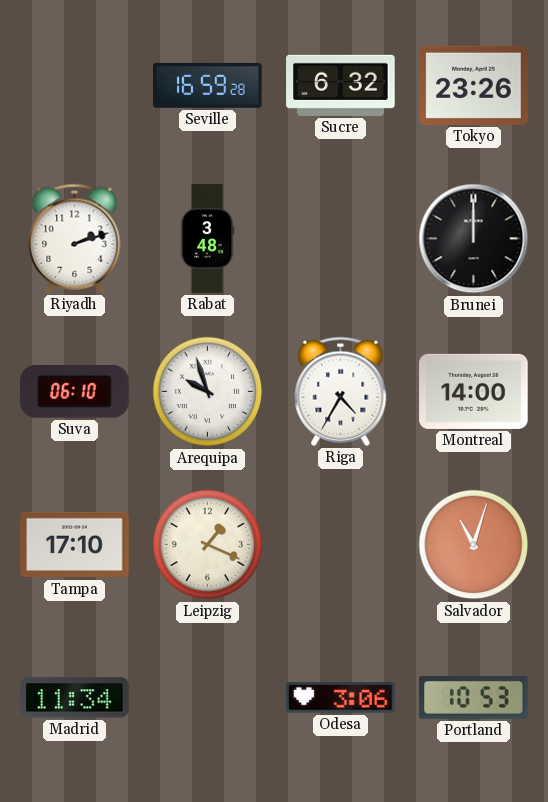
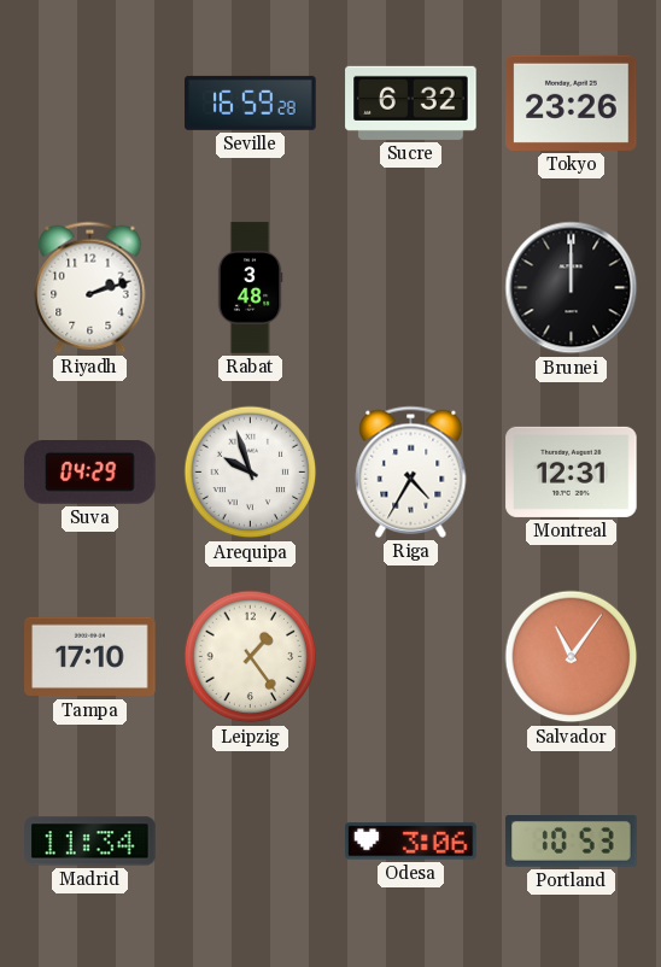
Suva: 06:10 -> 04:29
Montreal: 14:00 -> 12:31
Leipzig: 1:19 -> 1:24
Salvador: 11:03 -> 11:06
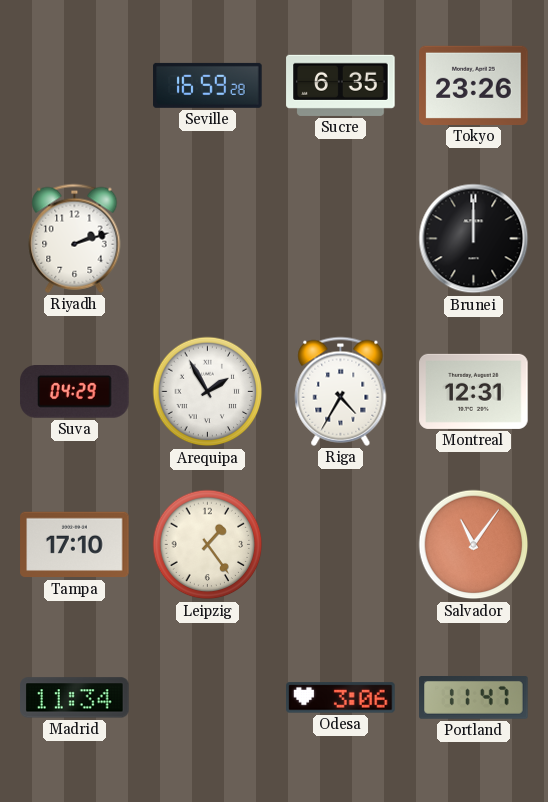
Sucre: 6:32 -> 6:35
Rabat: 3:48 -> none
Arequipa: 9:57 -> 1:55
Portland: 10:53 -> 11:47
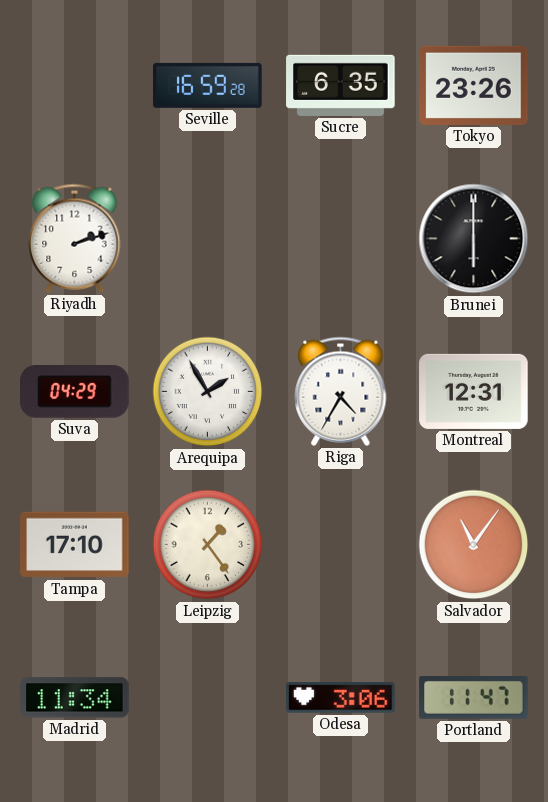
Brunei: 12:00 -> 6:00
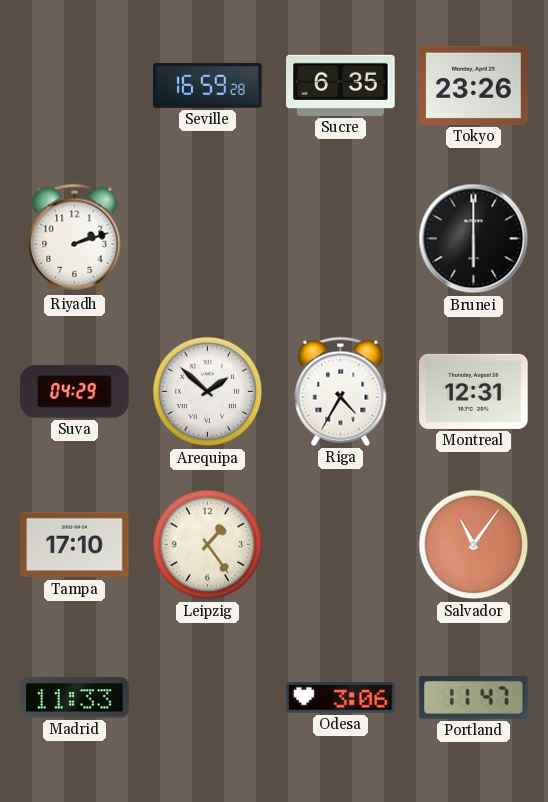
Arequipa: 1:55 -> 1:52
Madrid: 11:34 -> 11:33
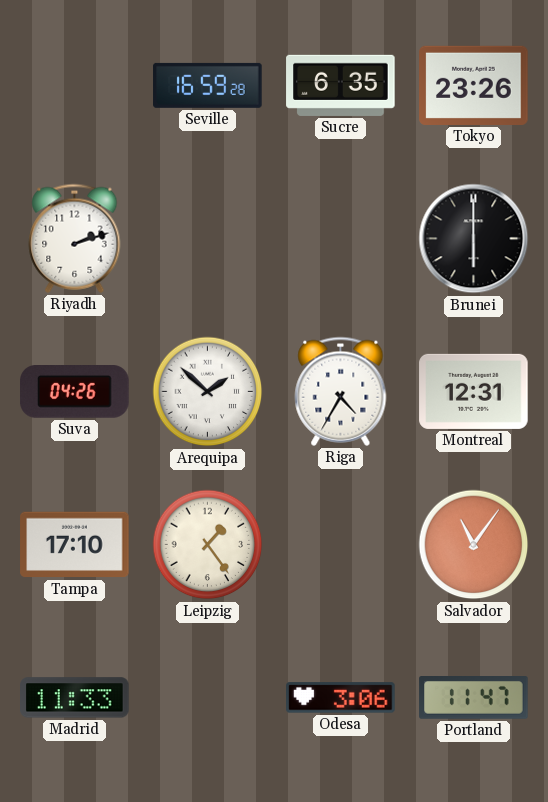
Suva: 04:29 -> 04:26
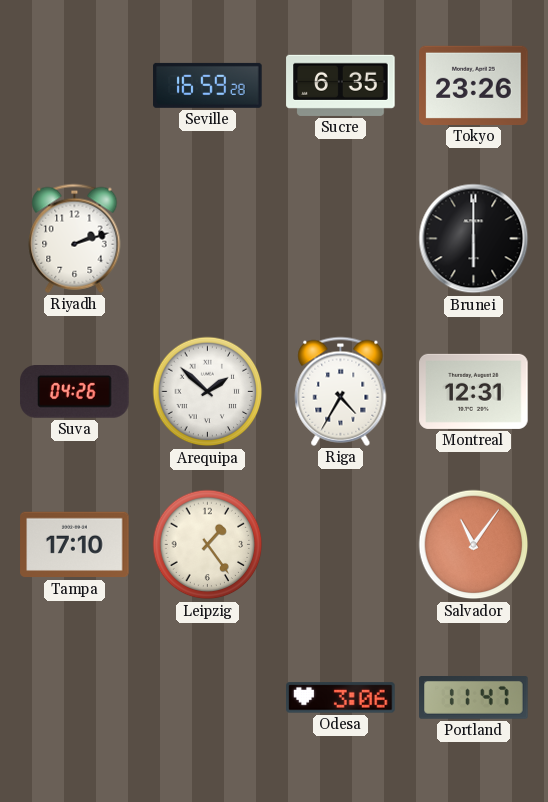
Madrid: 11:33 -> none
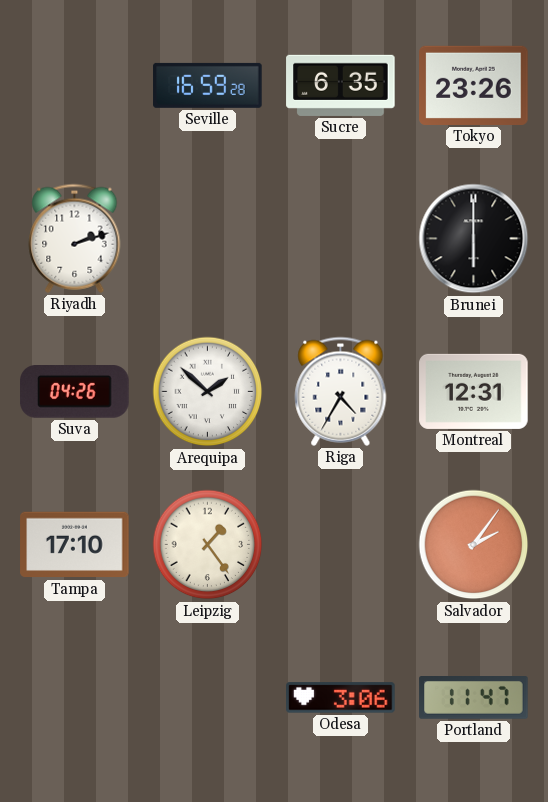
Salvador: 11:06 -> 2:06
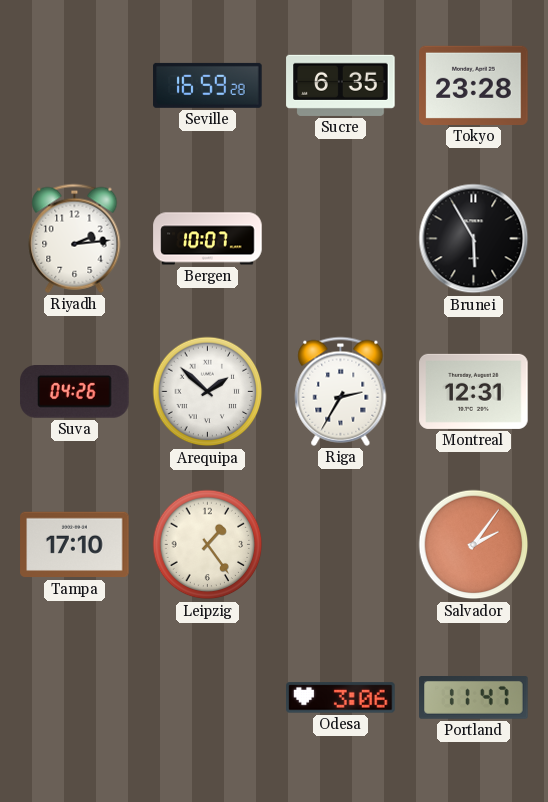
Tokyo: 23:26 -> 23:28
Riyadh: 2:12 -> 2:14
Bergen: none -> 10:07
Brunei: 6:00 -> 5:55
Riga: 4:35 -> 2:35
